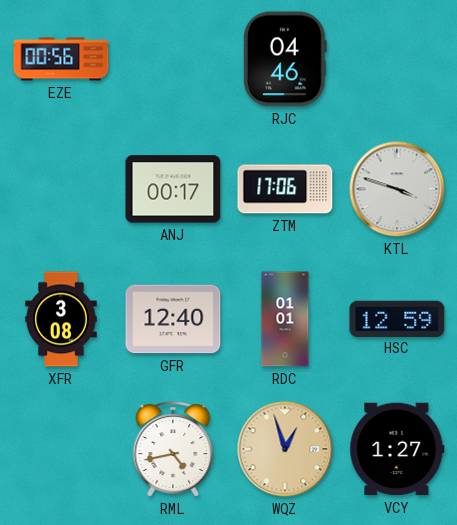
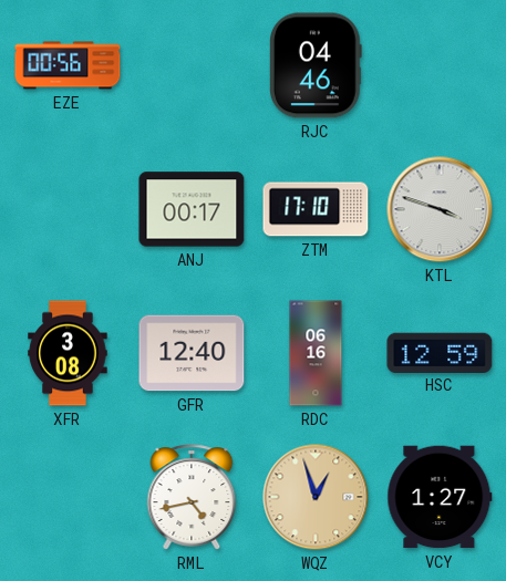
ZTM: 17:06 -> 17:10
RDC: 01:01 -> 06:16
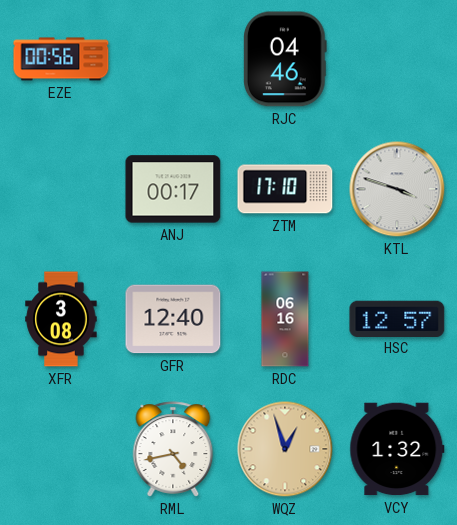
HSC: 12:59 -> 12:57
VCY: 1:27 -> 1:32
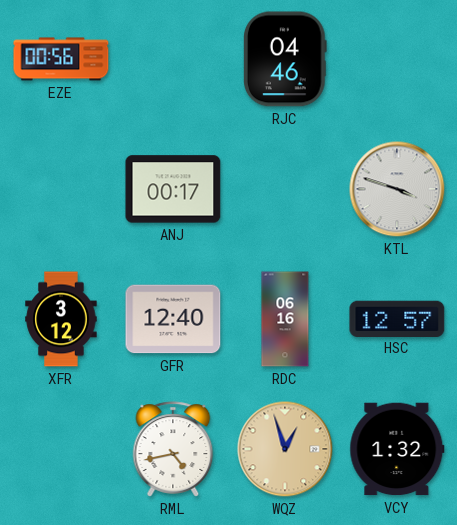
ZTM: 17:10 -> none
XFR: 3:08 -> 3:12
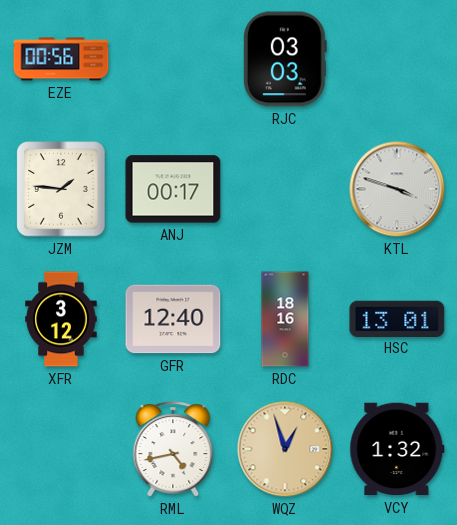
RJC: 04:46 -> 03:03
JZM: none -> 1:46
RDC: 06:16 -> 18:16
HSC: 12:57 -> 13:01
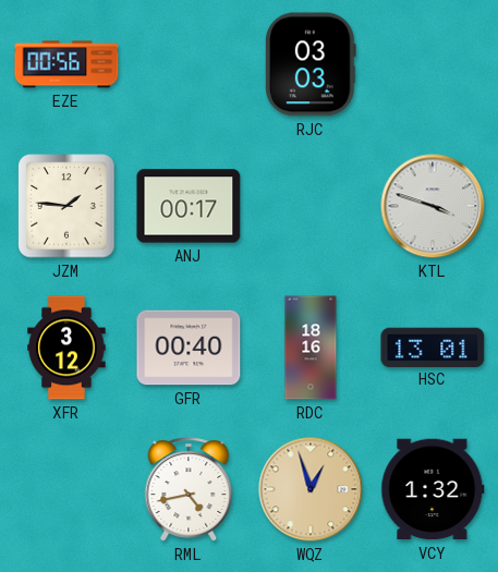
GFR: 12:40 -> 00:40
